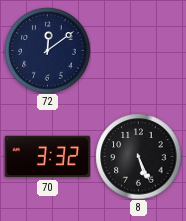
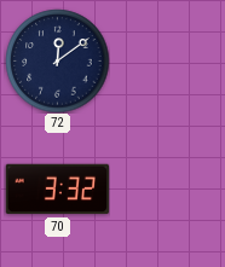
8: 5:26 -> none
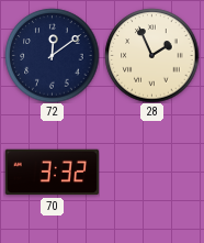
28: none -> 1:56
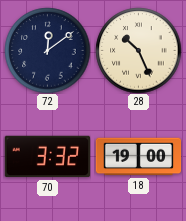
28: 1:56 -> 10:26
18: none -> 19:00
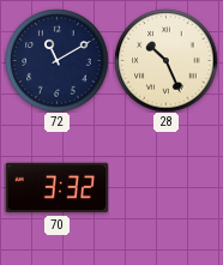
72: 12:09 -> 11:10
18: 19:00 -> none
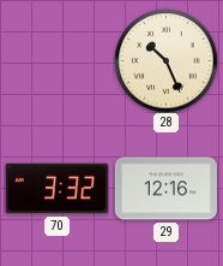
72: 11:10 -> none
29: none -> 12:16
